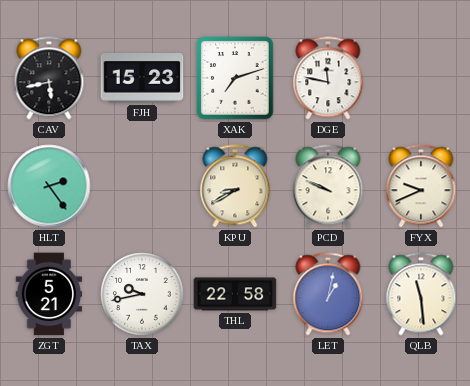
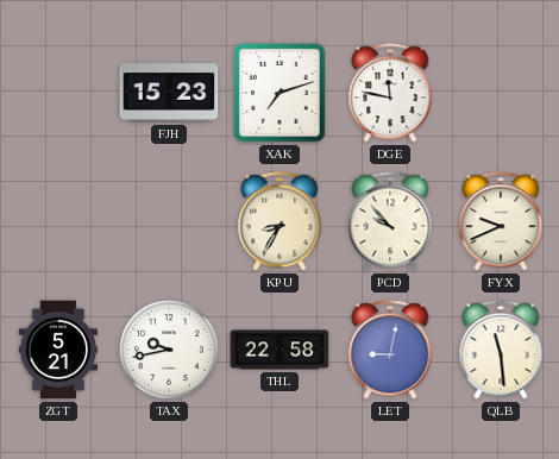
CAV: 5:43 -> none
HLT: 2:24 -> none
KPU: 8:40 -> 8:35
PCD: 9:49 -> 9:53
LET: 1:02 -> 9:02
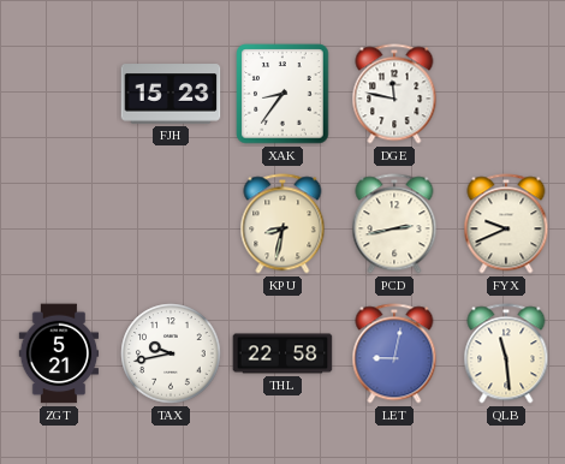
XAK: 7:12 -> 8:36
KPU: 8:35 -> 8:32
PCD: 9:53 -> 2:43
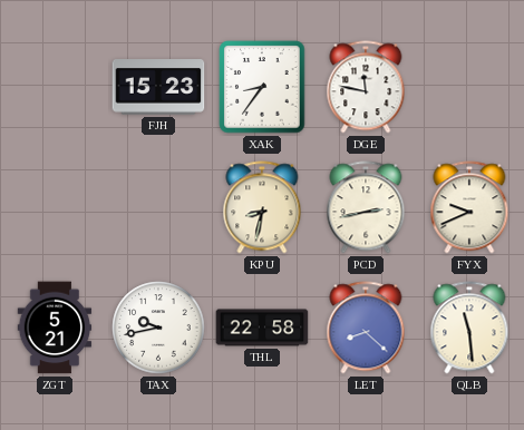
LET: 9:02 -> 8:22
